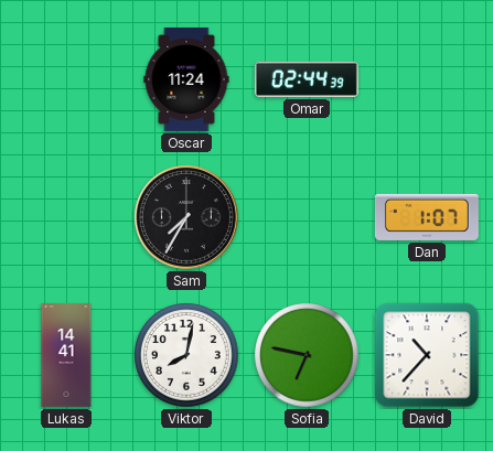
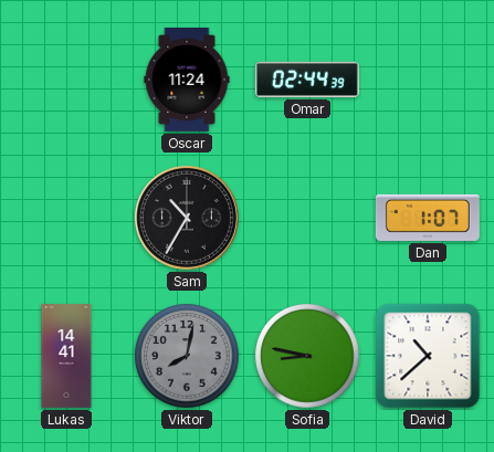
Sam: 7:35 -> 10:35
Viktor dial: white -> grey
Sofia: 6:47 -> 8:47
David: 10:37 -> 10:38
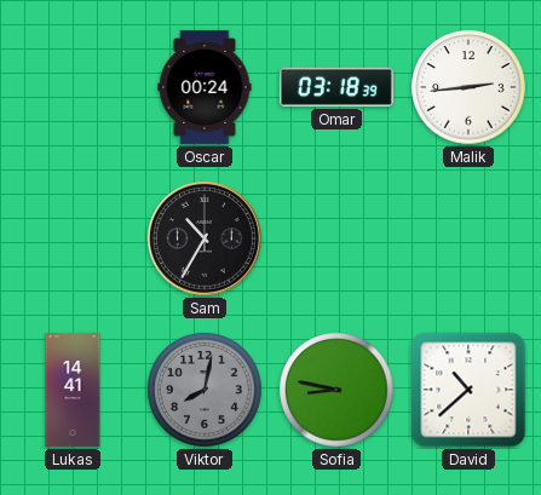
Oscar: 11:24 -> 00:24
Omar: 02:44 -> 03:18
Malik: none -> 2:44
Dan: 1:07 -> none
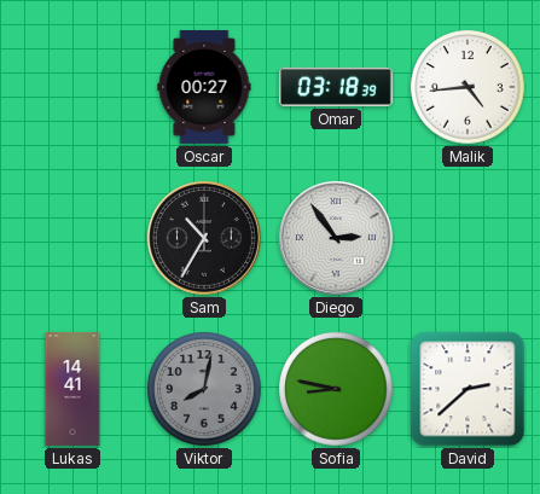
Oscar: 00:24 -> 00:27
Malik: 2:44 -> 4:44
Diego: none -> 2:54
David: 10:38 -> 2:38
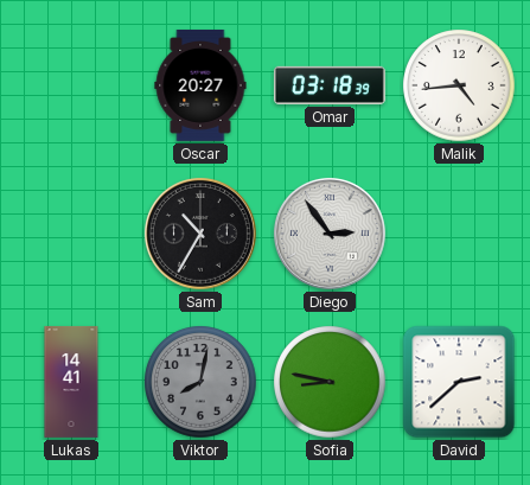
Oscar: 00:27 -> 20:27
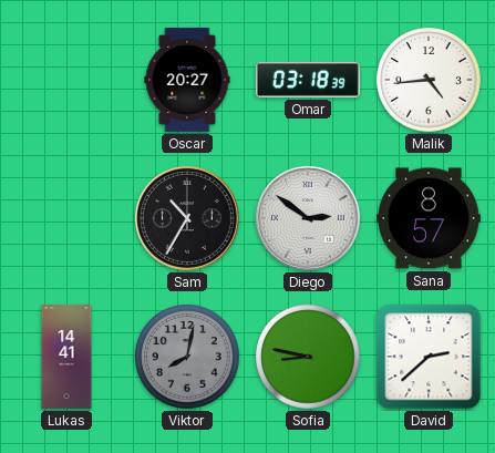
Diego: 2:54 -> 2:51
Sana: none -> 8:57
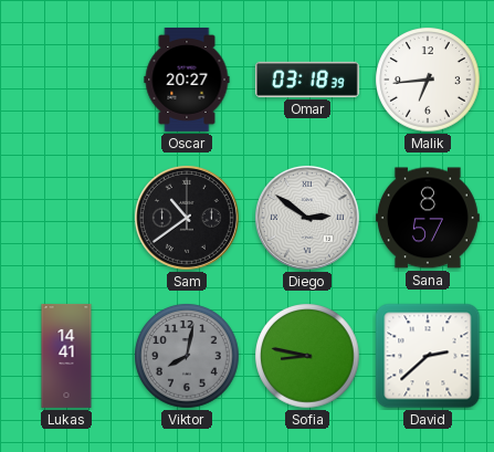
Malik: 4:44 -> 6:44
Sam: 10:35 -> 10:39
